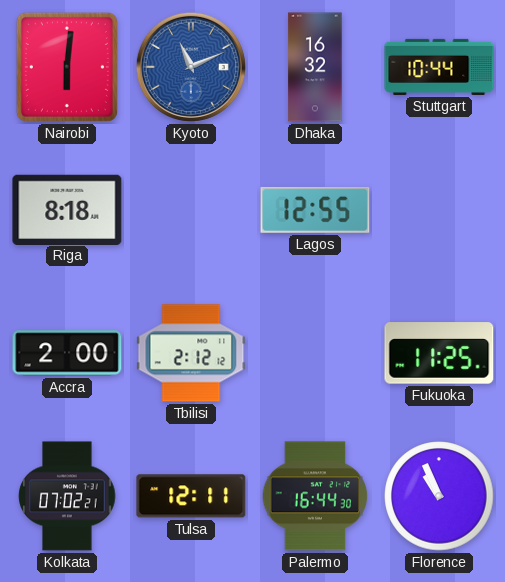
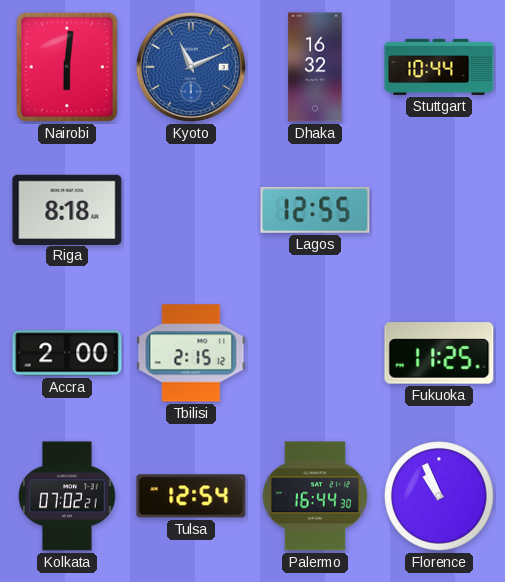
Tbilisi: 2:12 -> 2:15
Tulsa: 12:11 -> 12:54
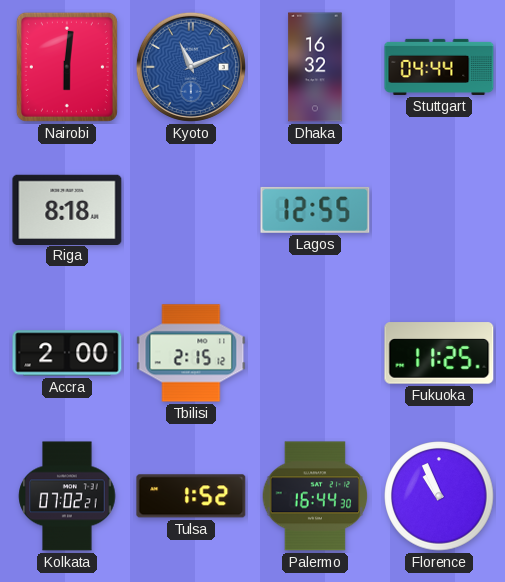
Stuttgart: 10:44 -> 04:44
Tulsa: 12:54 -> 1:52
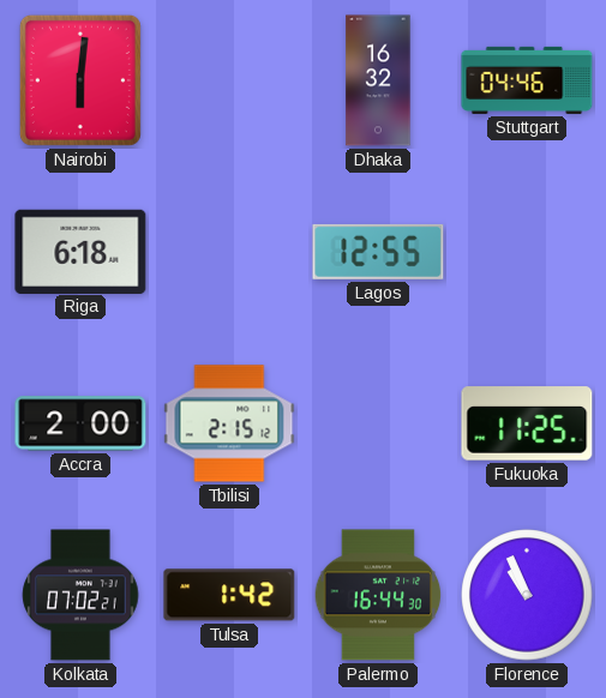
Kyoto: 11:11 -> none
Stuttgart: 04:44 -> 04:46
Riga: 8:18 -> 6:18
Tulsa: 1:52 -> 1:42
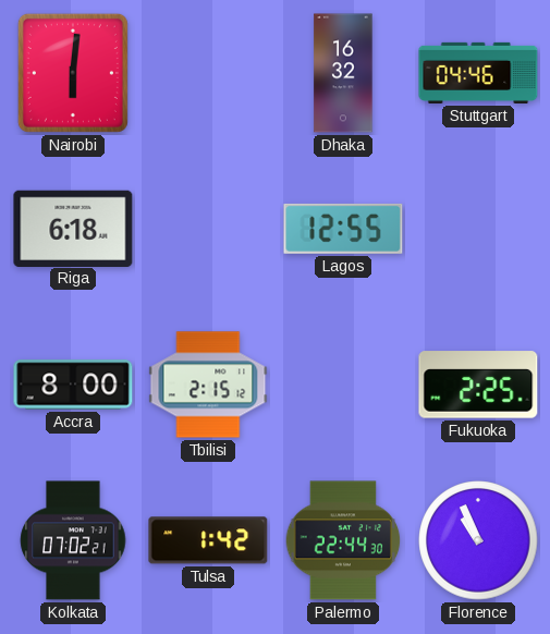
Accra: 2:00 -> 8:00
Fukuoka: 11:25 -> 2:25
Palermo: 16:44 -> 22:44
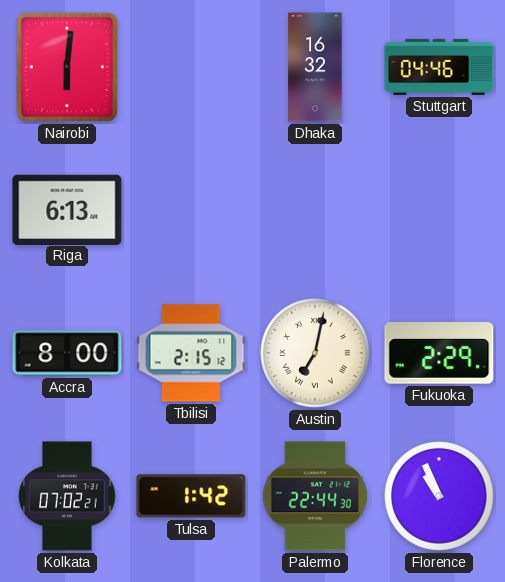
Riga: 6:18 -> 6:13
Lagos: 12:55 -> none
Austin: none -> 7:02
Fukuoka: 2:25 -> 2:29
